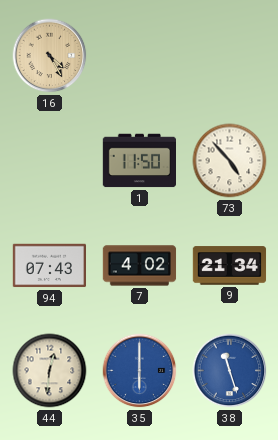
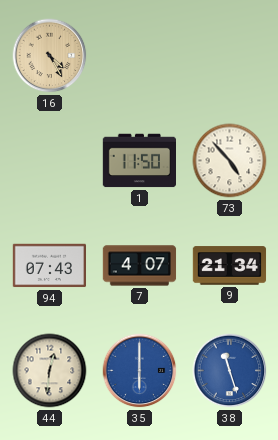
7: 4:02 -> 4:07
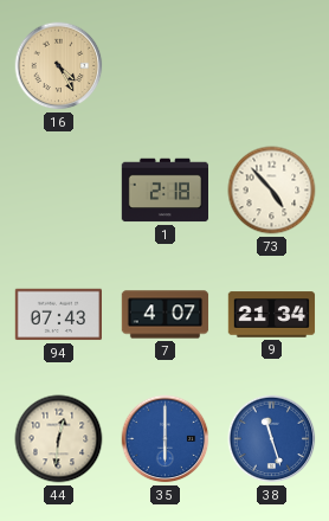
1: 11:50 -> 2:18
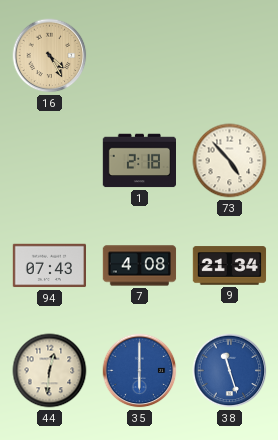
7: 4:07 -> 4:08
